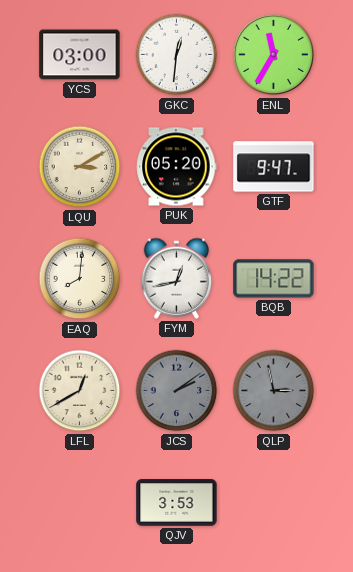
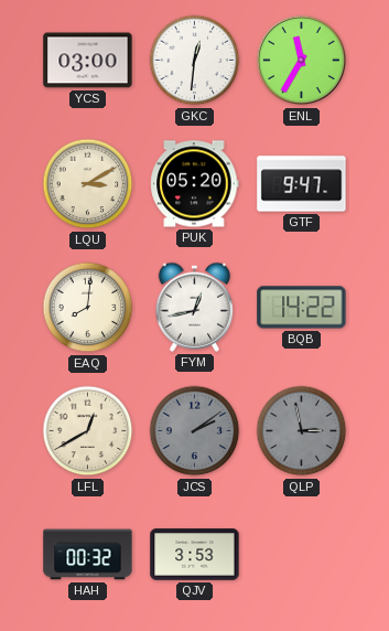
HAH: none -> 00:32
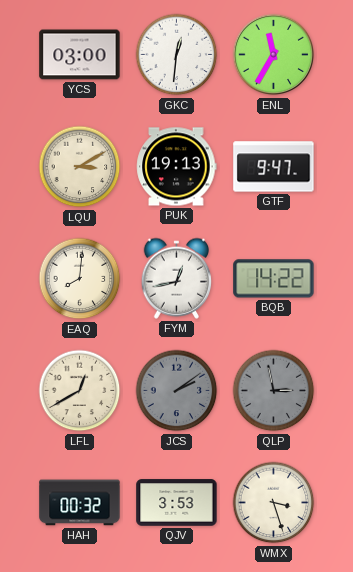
PUK: 05:20 -> 19:13
WMX: none -> 3:27
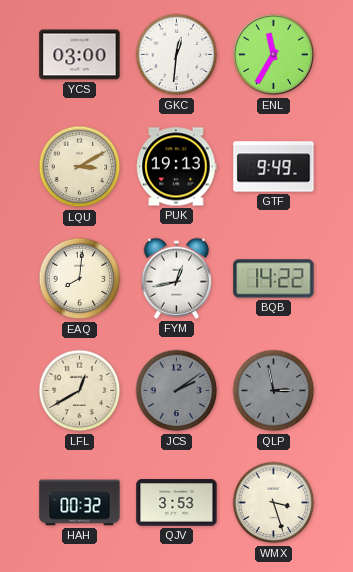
GTF: 9:47 -> 9:49
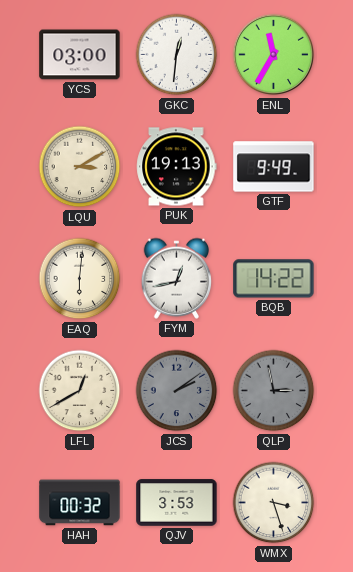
EAQ: 8:01 -> 6:01
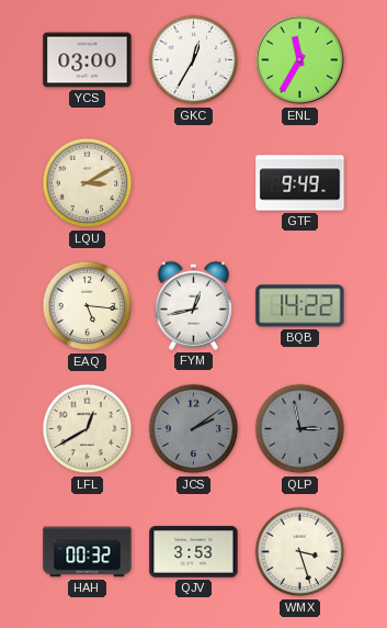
GKC: 12:31 -> 12:35
PUK: 19:13 -> none
EAQ: 6:01 -> 5:16
